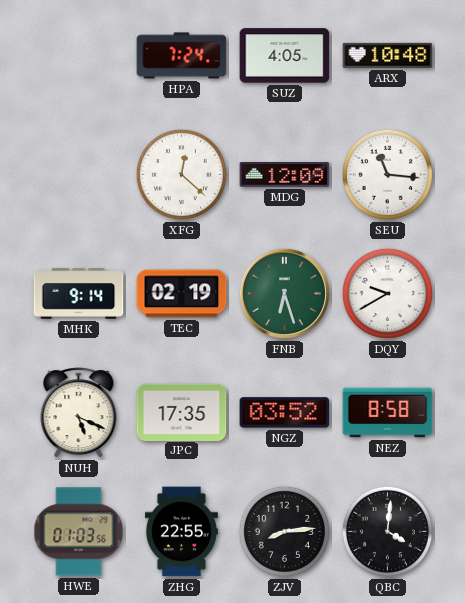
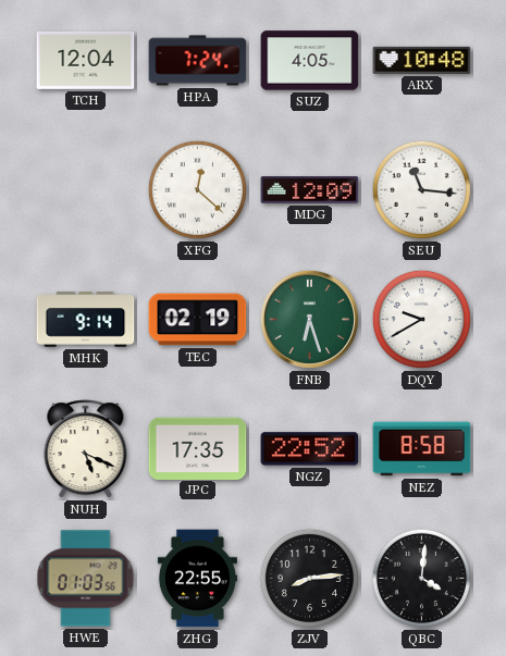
TCH: none -> 12:04
NGZ: 03:52 -> 22:52
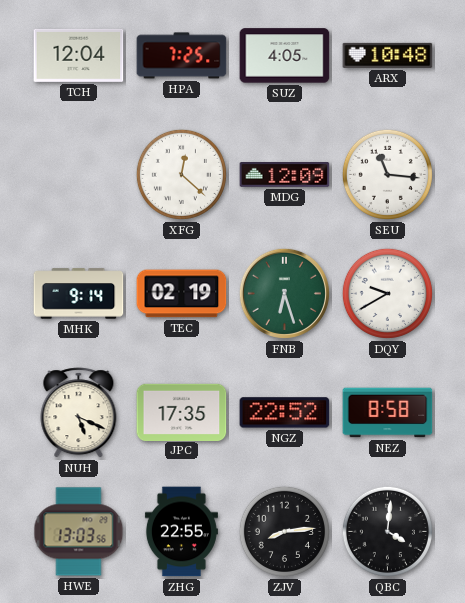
HPA: 7:24 -> 7:25
HWE: 01:03 -> 13:03
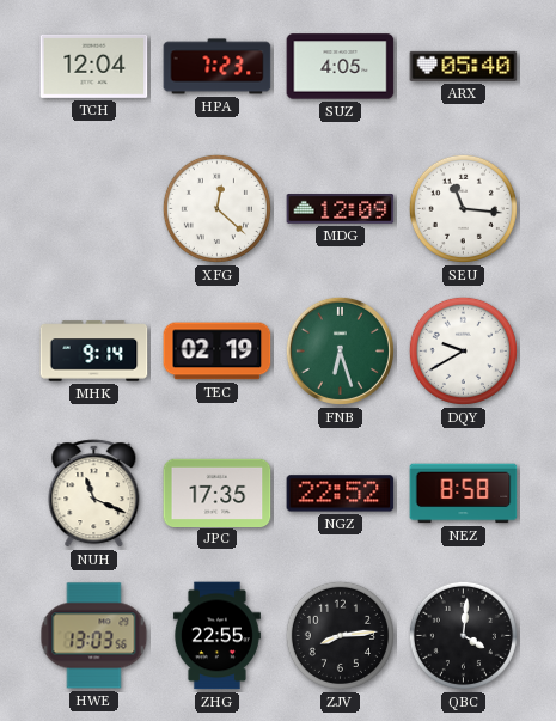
HPA: 7:25 -> 7:23
ARX: 10:48 -> 05:40
NUH: 5:19 -> 11:19
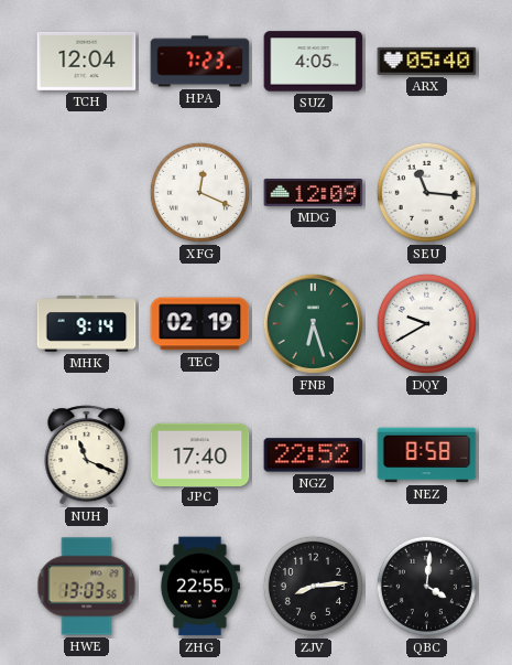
XFG: 12:22 -> 12:19
JPC: 17:35 -> 17:40
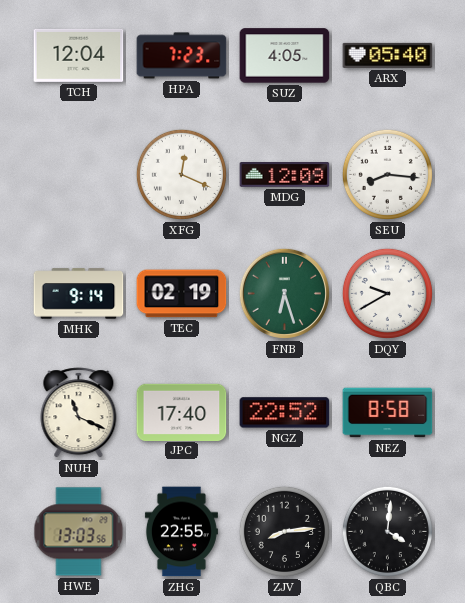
SEU: 11:16 -> 8:16
